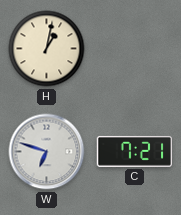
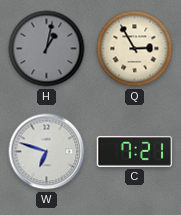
H dial: cream -> grey
Q: none -> 2:55
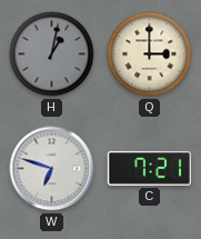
Q: 2:55 -> 3:00
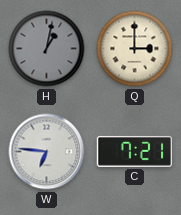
W: 6:48 -> 6:46
